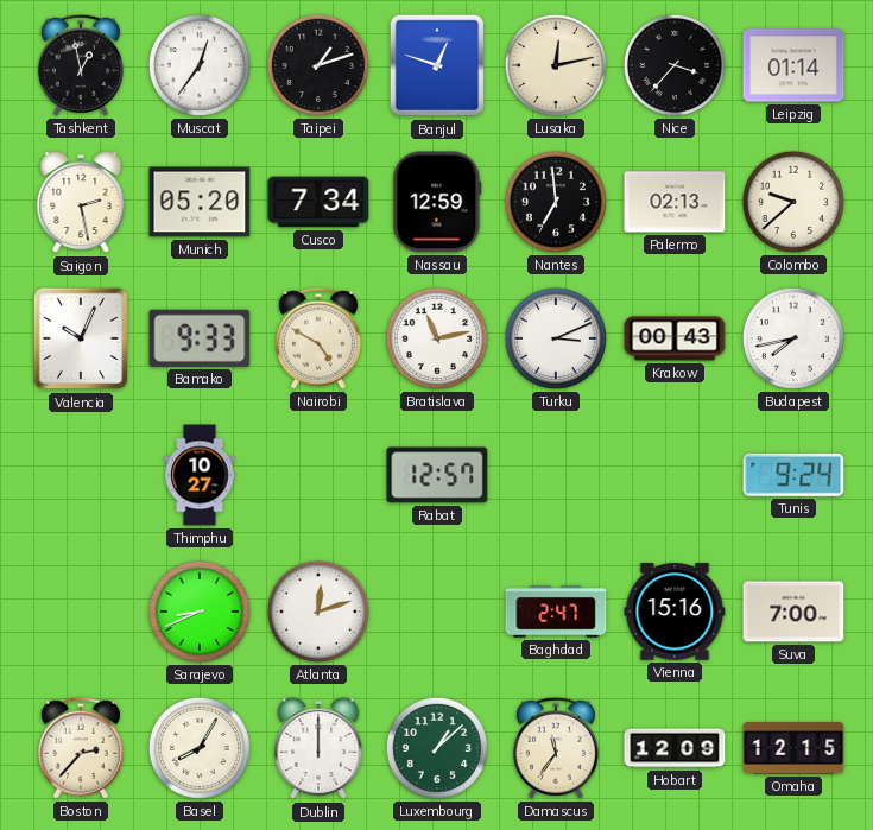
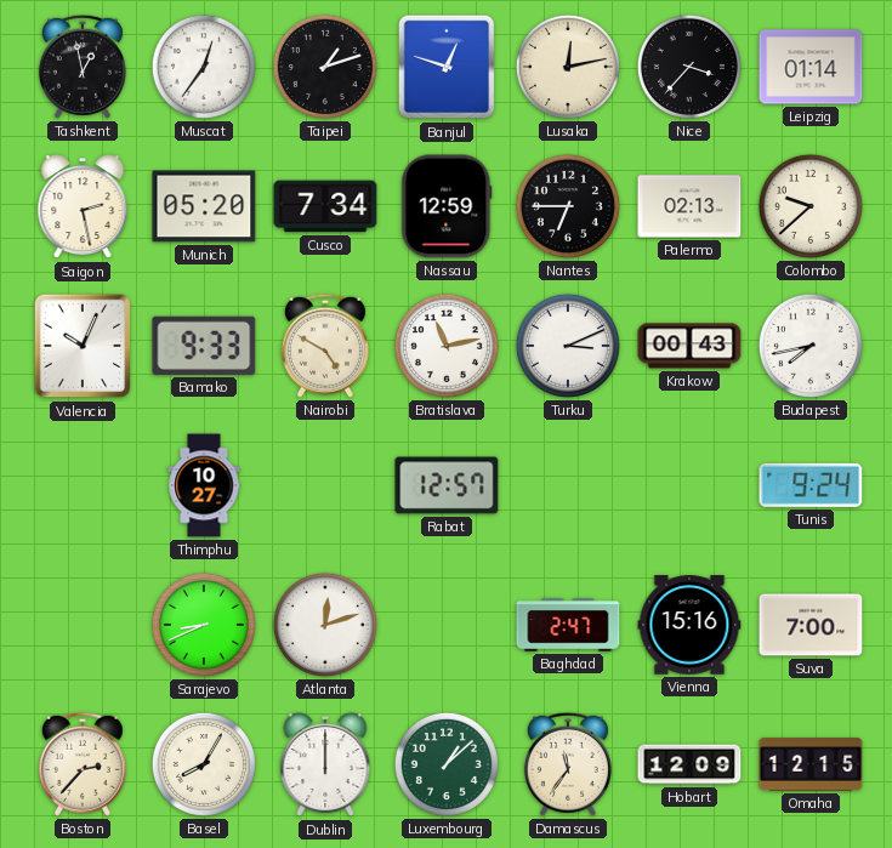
Nantes: 6:59 -> 6:45
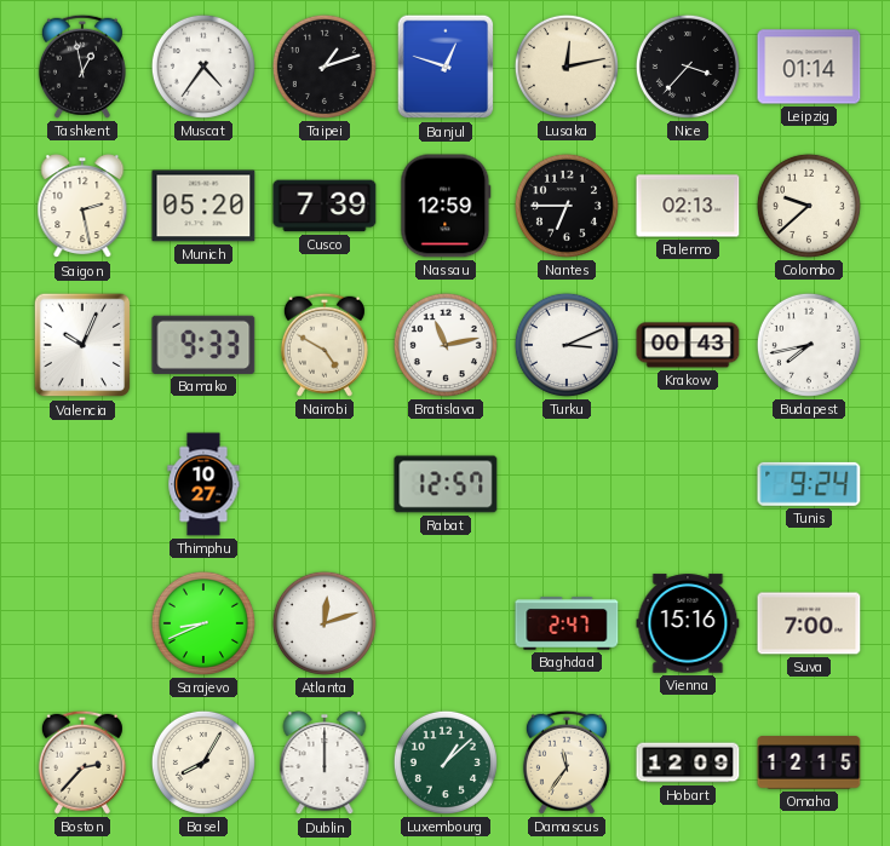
Muscat: 12:36 -> 4:36
Cusco: 7:34 -> 7:39
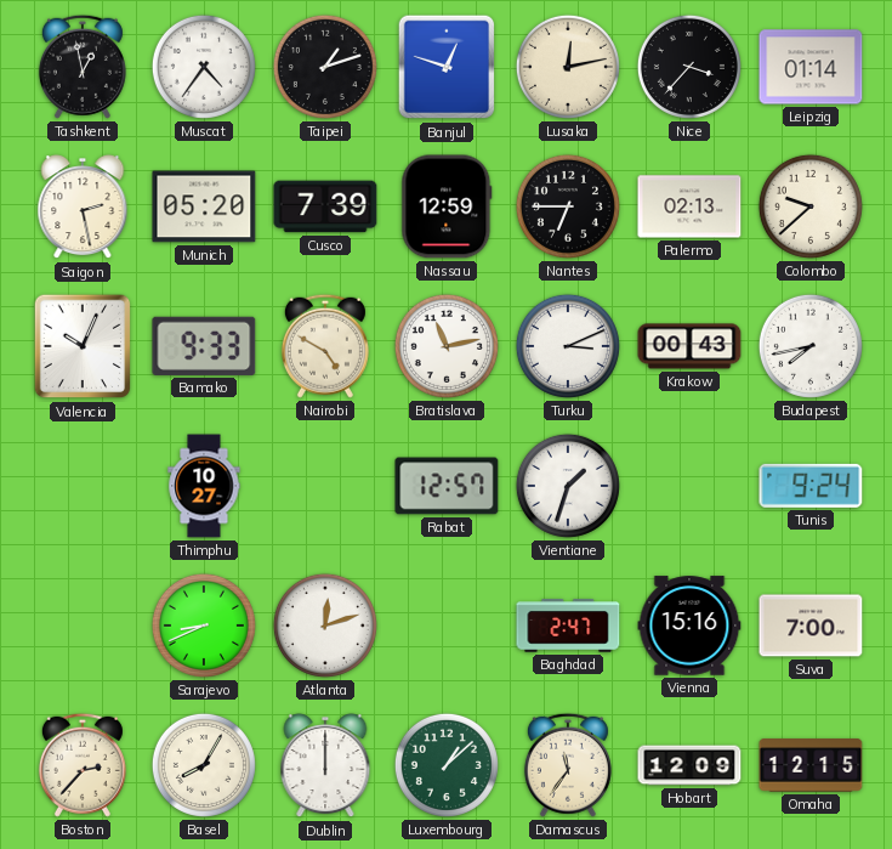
Vientiane: none -> 1:33
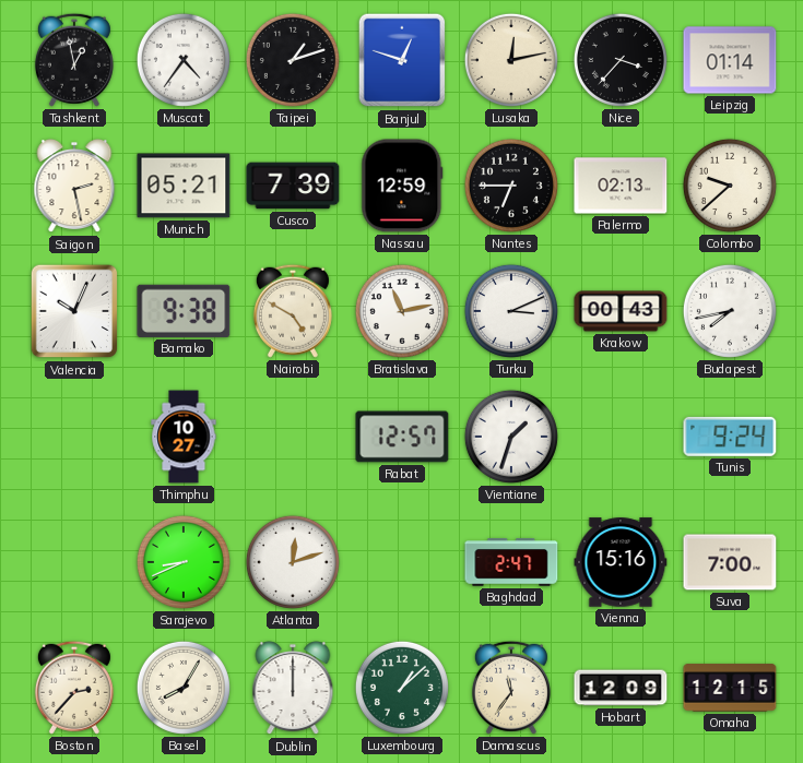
Munich: 05:20 -> 05:21
Bamako: 9:33 -> 9:38
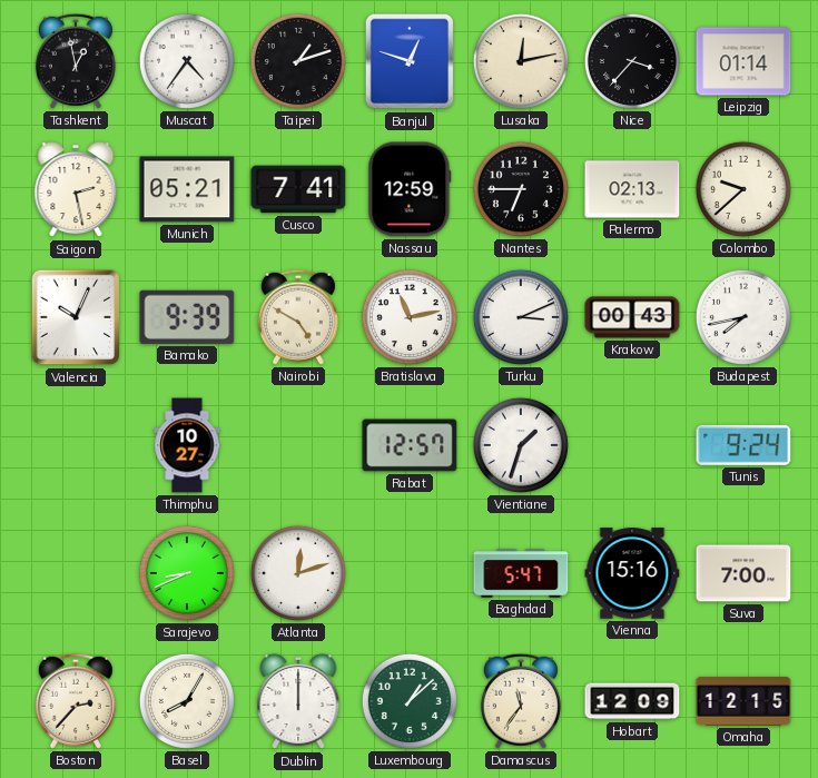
Cusco: 7:39 -> 7:41
Bamako: 9:38 -> 9:39
Baghdad: 2:47 -> 5:47
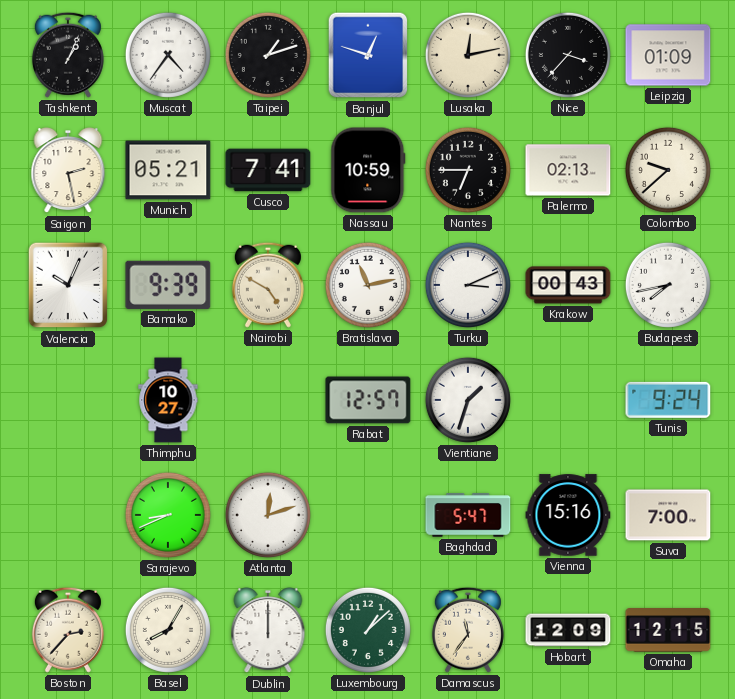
Tashkent: 12:58 -> 1:04
Leipzig: 01:14 -> 01:09
Nassau: 12:59 -> 10:59
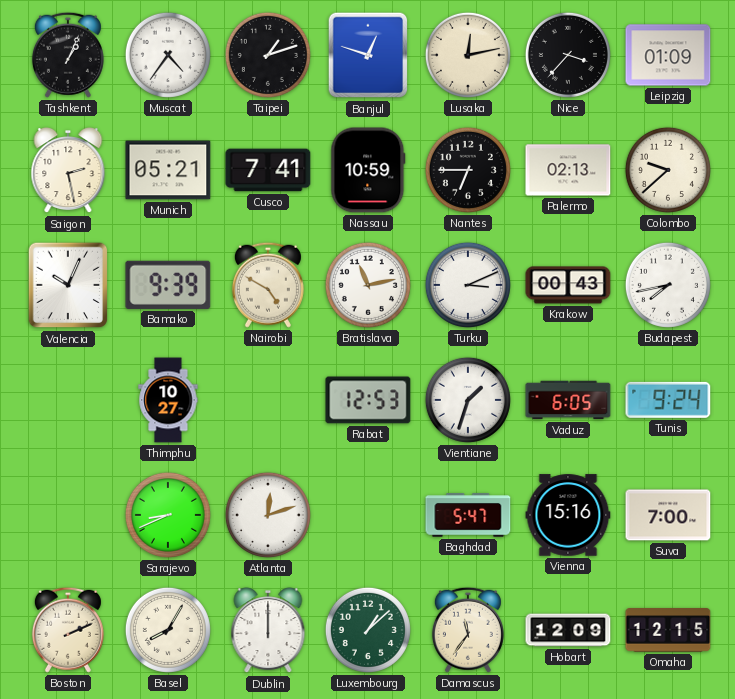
Rabat: 12:57 -> 12:53
Vaduz: none -> 6:05
Boston: 2:37 -> 2:11
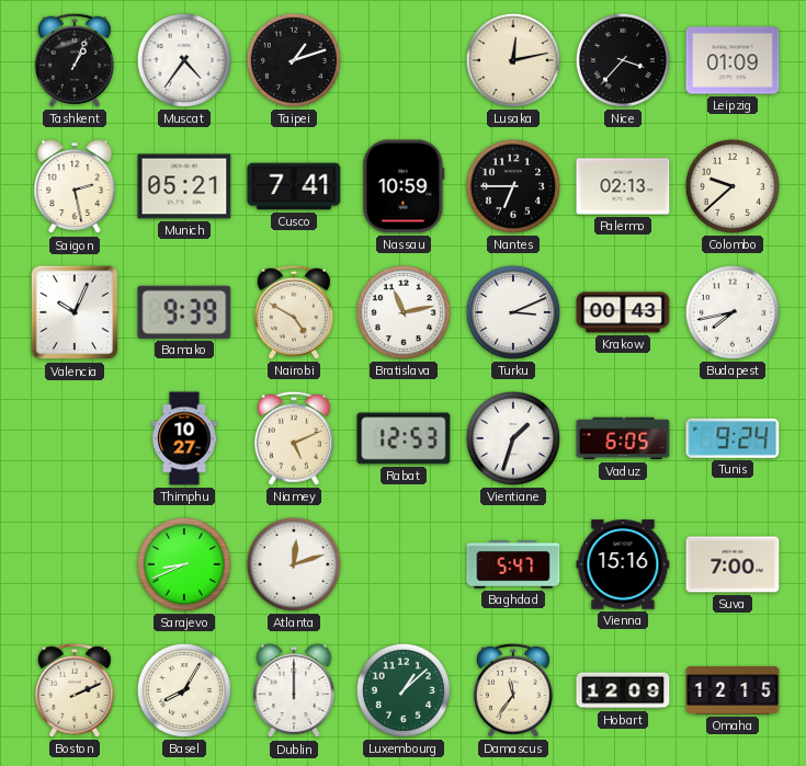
Banjul: 12:48 -> none
Niamey: none -> 5:11
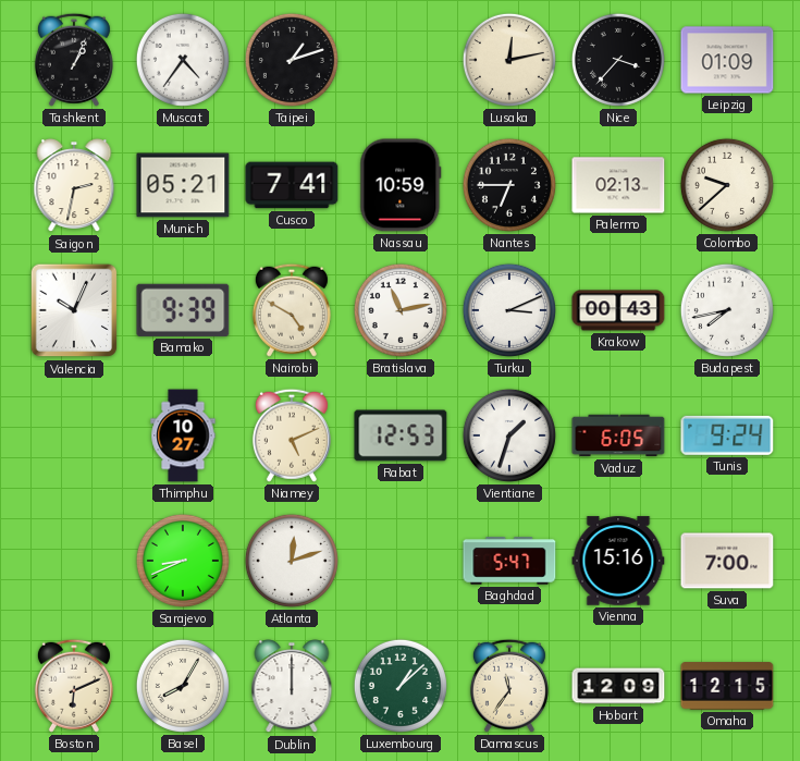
Saigon: 2:28 -> 2:32
Boston: 2:11 -> 6:11
